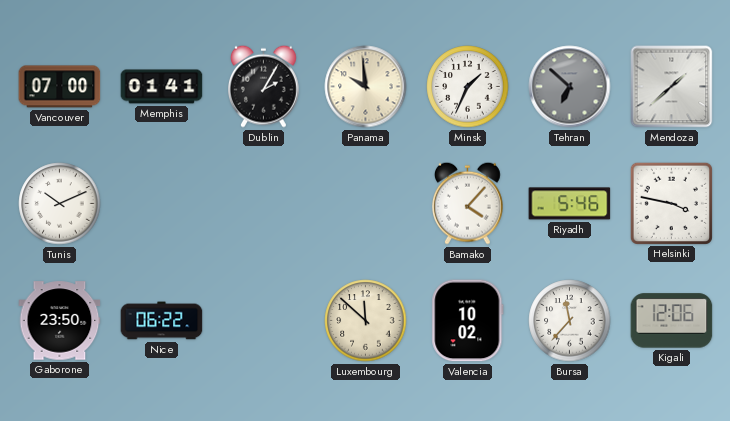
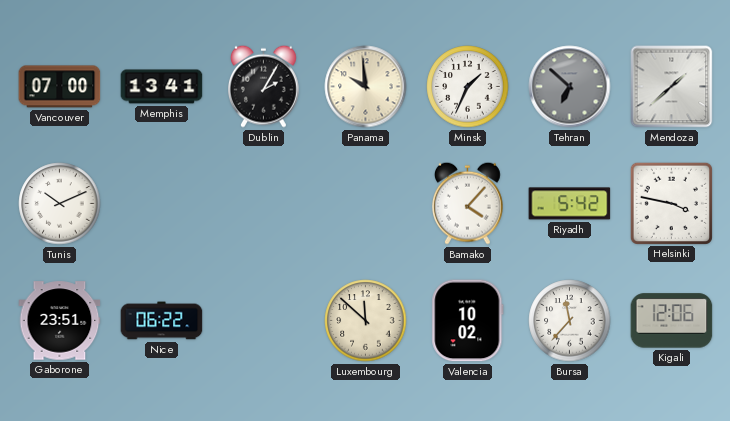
Memphis: 01:41 -> 13:41
Riyadh: 5:46 -> 5:42
Gaborone: 23:50 -> 23:51
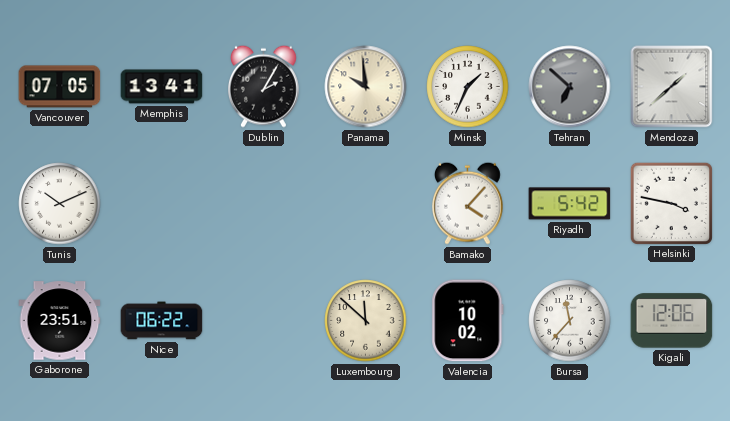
Vancouver: 07:00 -> 07:05
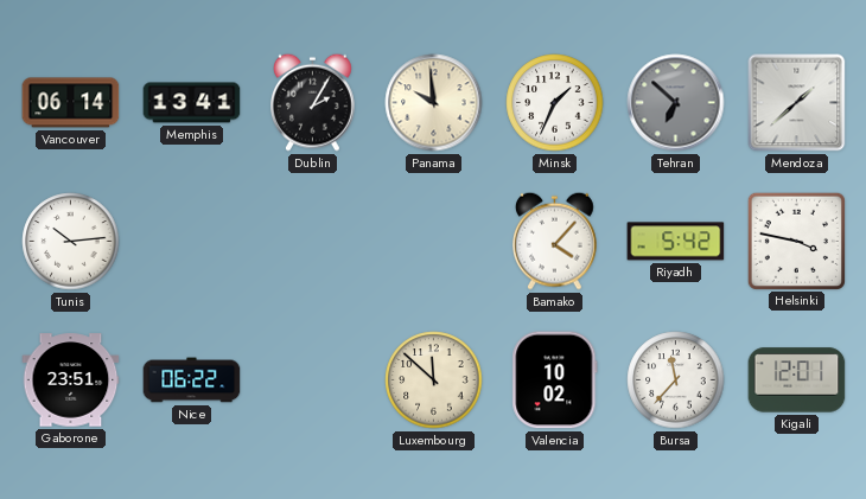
Vancouver: 07:05 -> 06:14
Tunis: 10:11 -> 10:14
Kigali: 12:06 -> 12:01
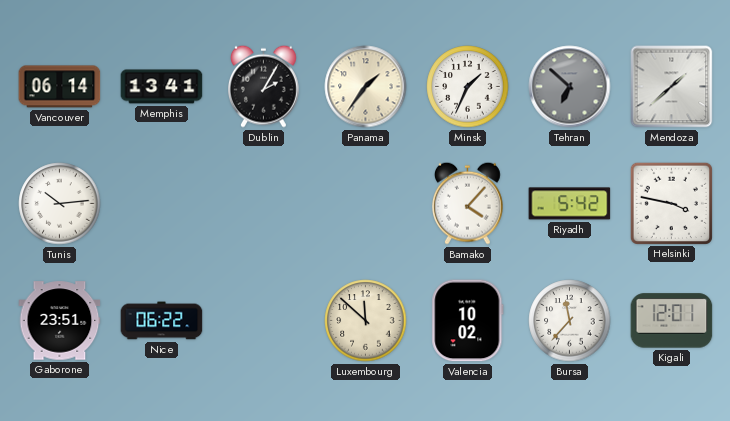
Panama: 9:59 -> 1:36
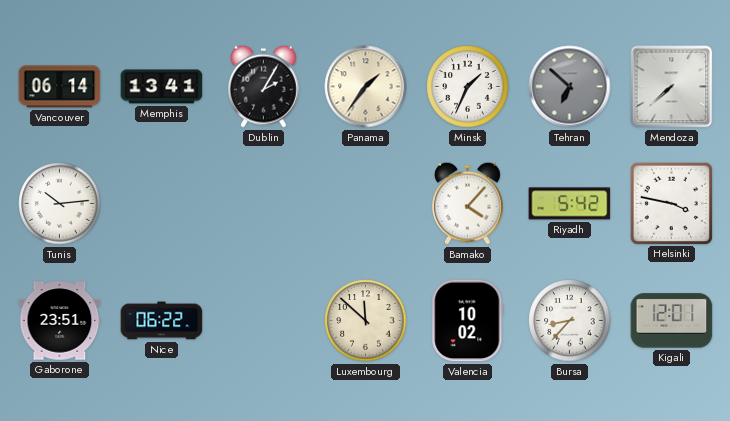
Mendoza: 1:38 -> 7:38
Bursa: 11:37 -> 8:37
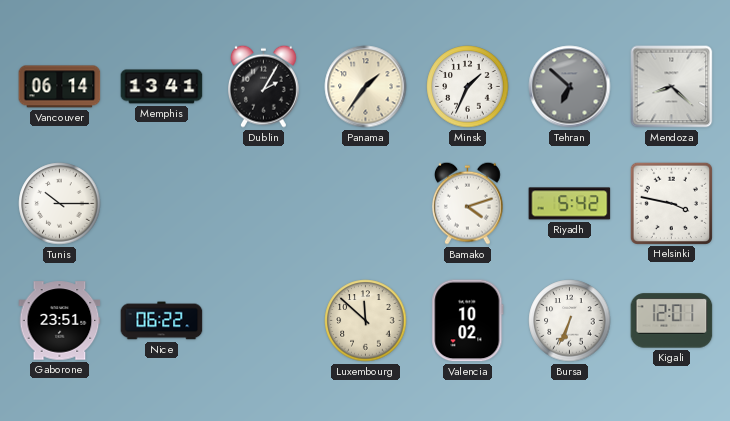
Mendoza: 7:38 -> 8:22
Tunis: 10:14 -> 10:15
Bamako: 4:07 -> 4:12
Bursa: 8:37 -> 6:34
